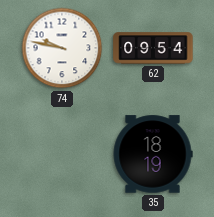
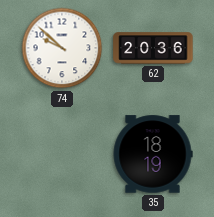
74: 9:47 -> 9:52
62: 09:54 -> 20:36
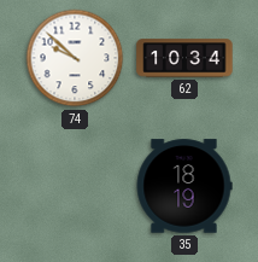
62: 20:36 -> 10:34
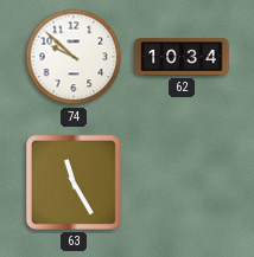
63: none -> 11:25
35: 18:19 -> none
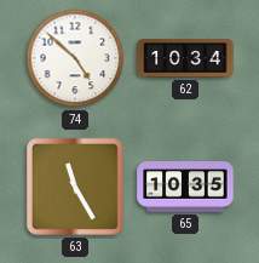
74: 9:52 -> 4:52
65: none -> 10:35
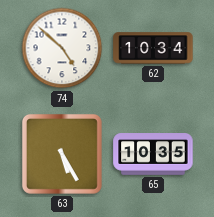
63: 11:25 -> 5:25
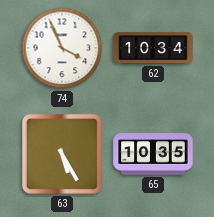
74: 4:52 -> 3:56
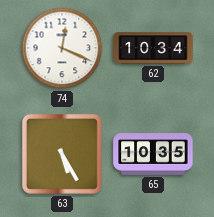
74: 3:56 -> 12:19
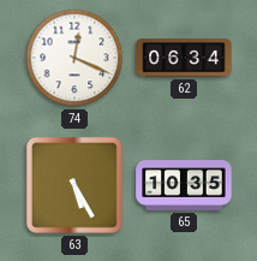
62: 10:34 -> 06:34
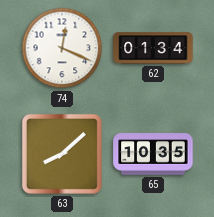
62: 06:34 -> 01:34
63: 5:25 -> 8:08
